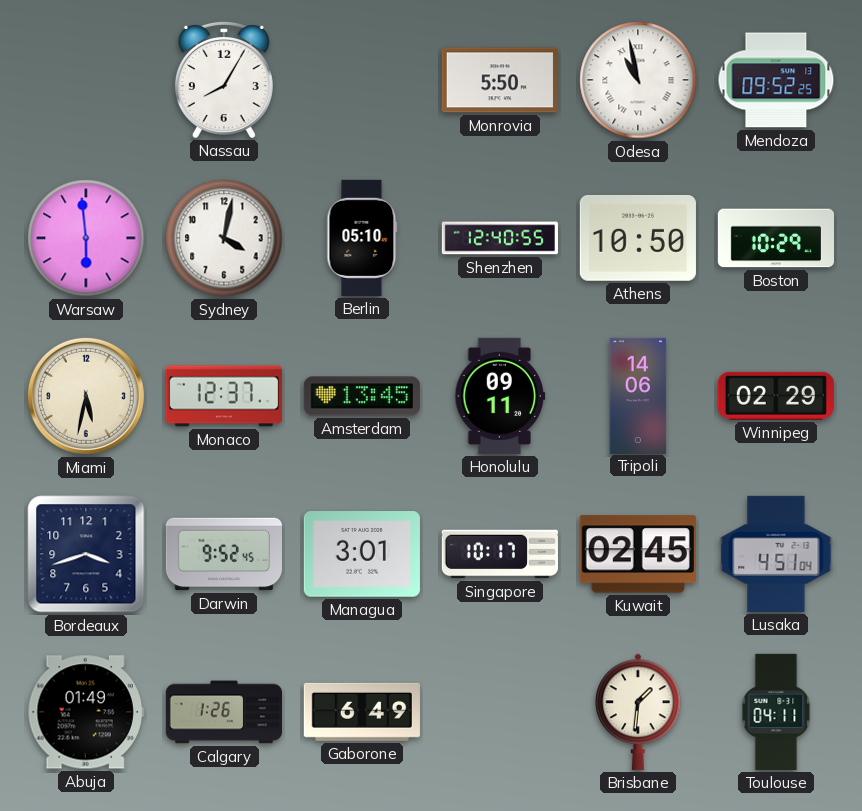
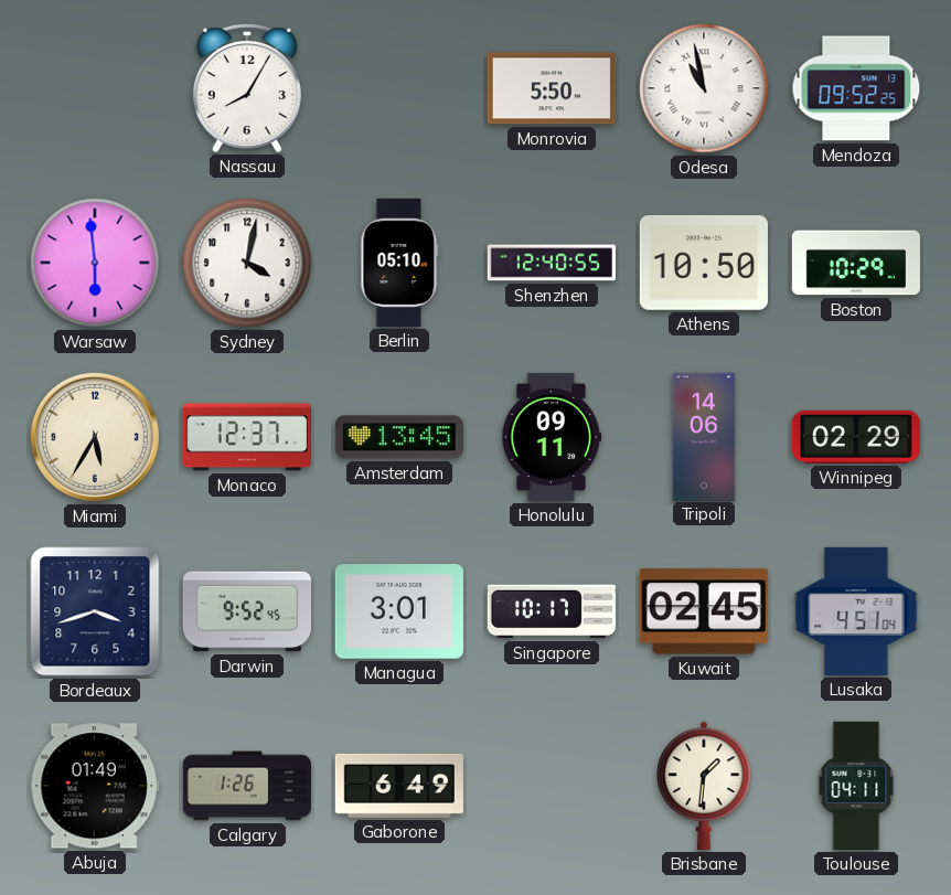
Miami: 5:32 -> 5:35
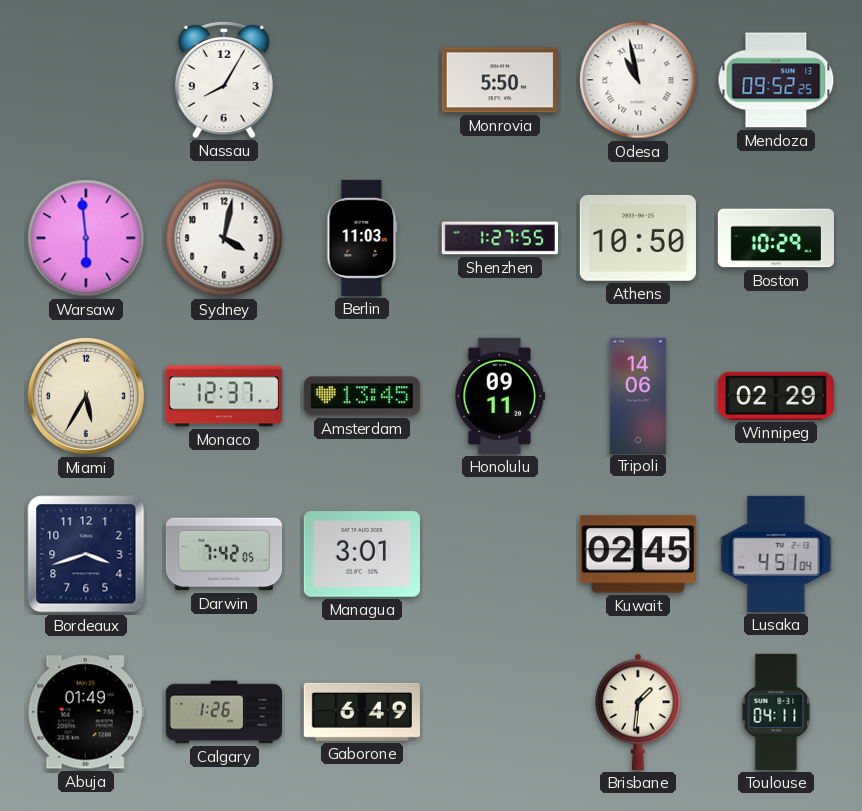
Berlin: 05:10 -> 11:03
Shenzhen: 12:40 -> 1:27
Darwin: 9:52 -> 7:42
Singapore: 10:17 -> none
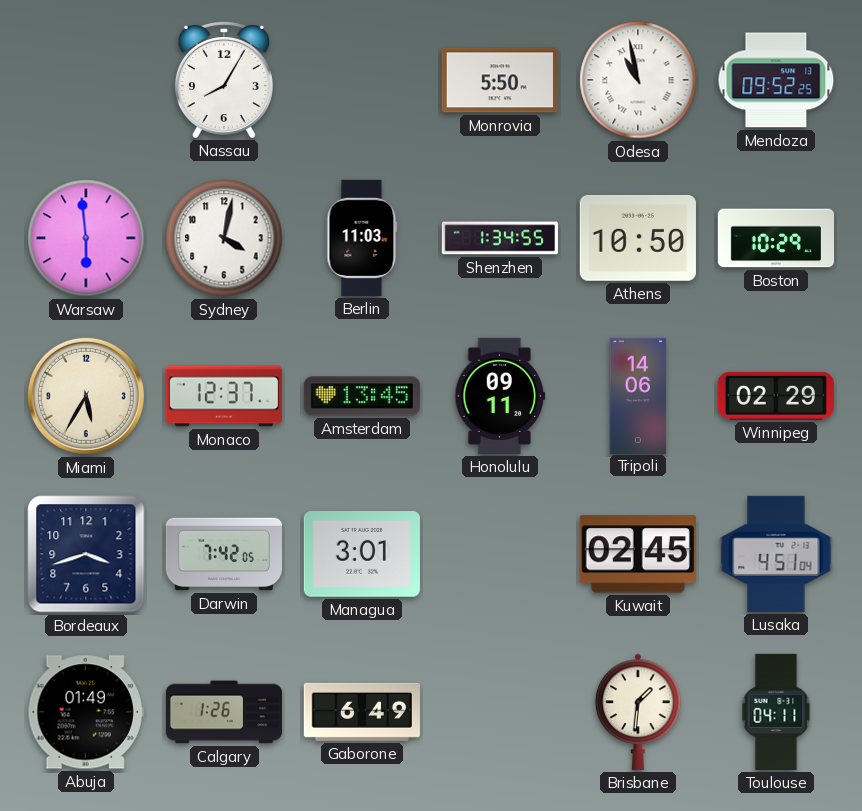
Shenzhen: 1:27 -> 1:34
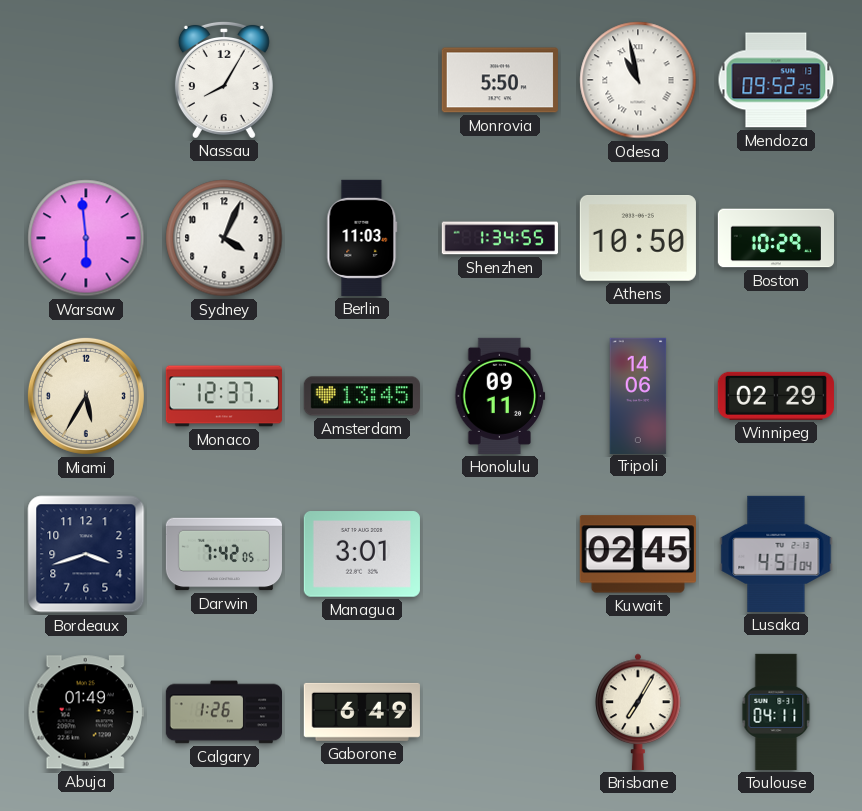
Sydney: 4:02 -> 4:04
Brisbane: 1:31 -> 7:05
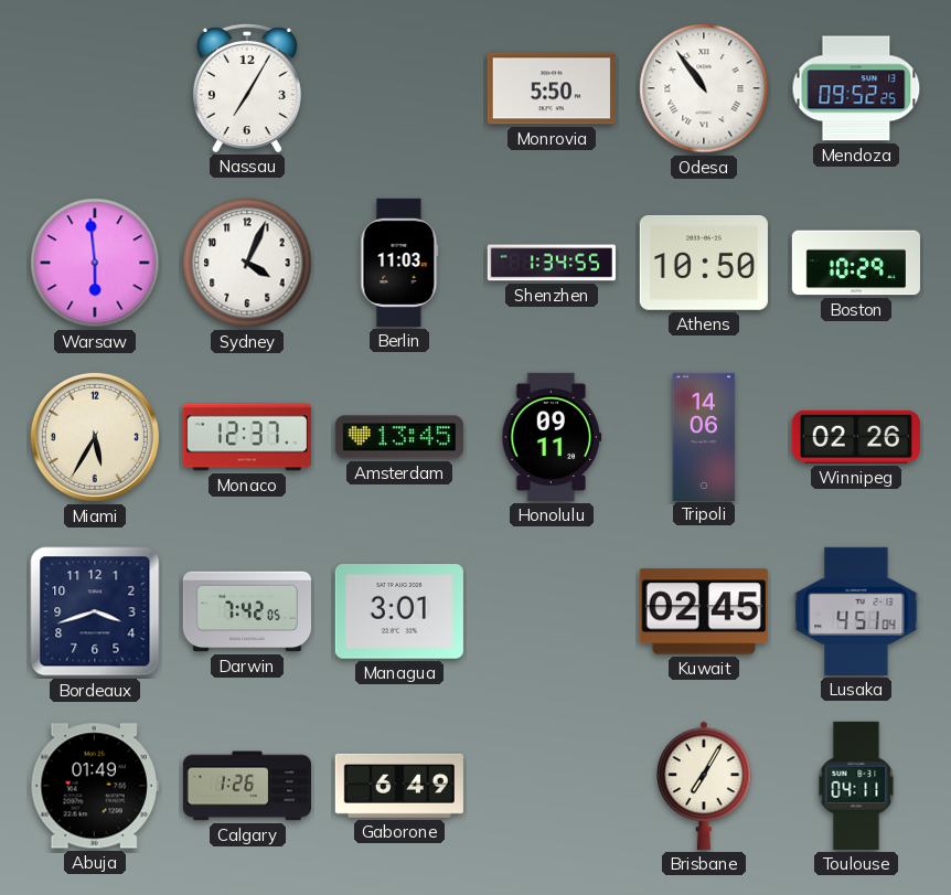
Nassau: 8:05 -> 7:05
Odesa: 10:58 -> 10:54
Winnipeg: 02:29 -> 02:26
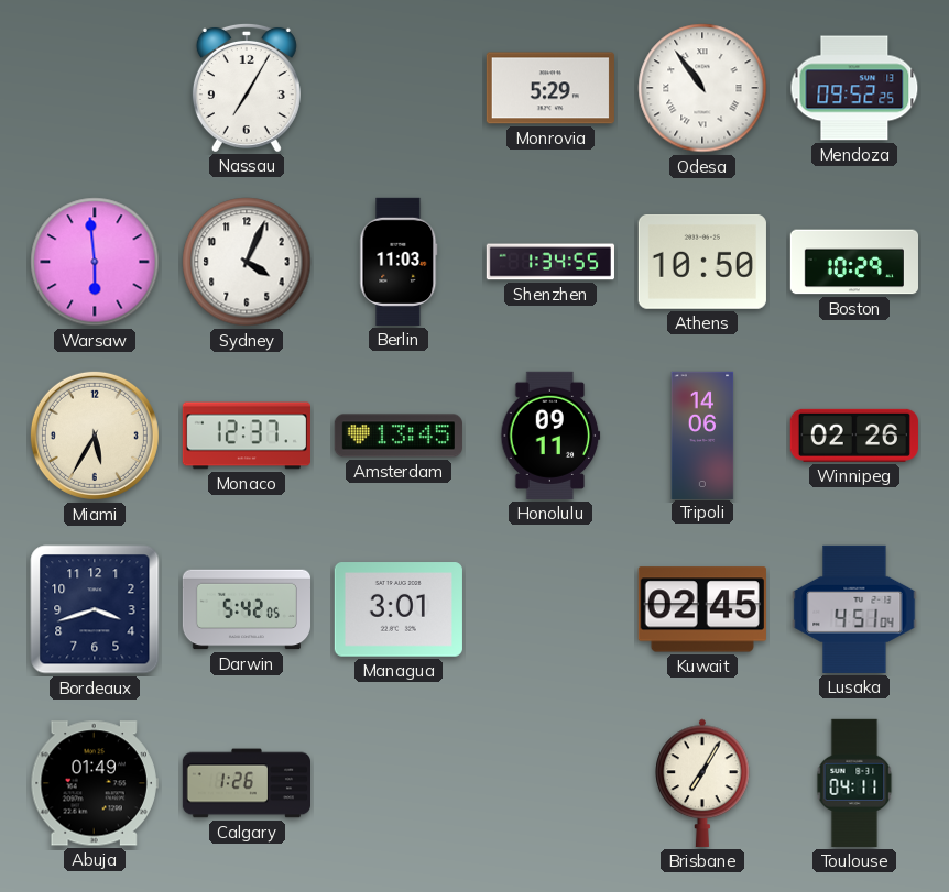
Monrovia: 5:50 -> 5:29
Darwin: 7:42 -> 5:42
Gaborone: 6:49 -> none
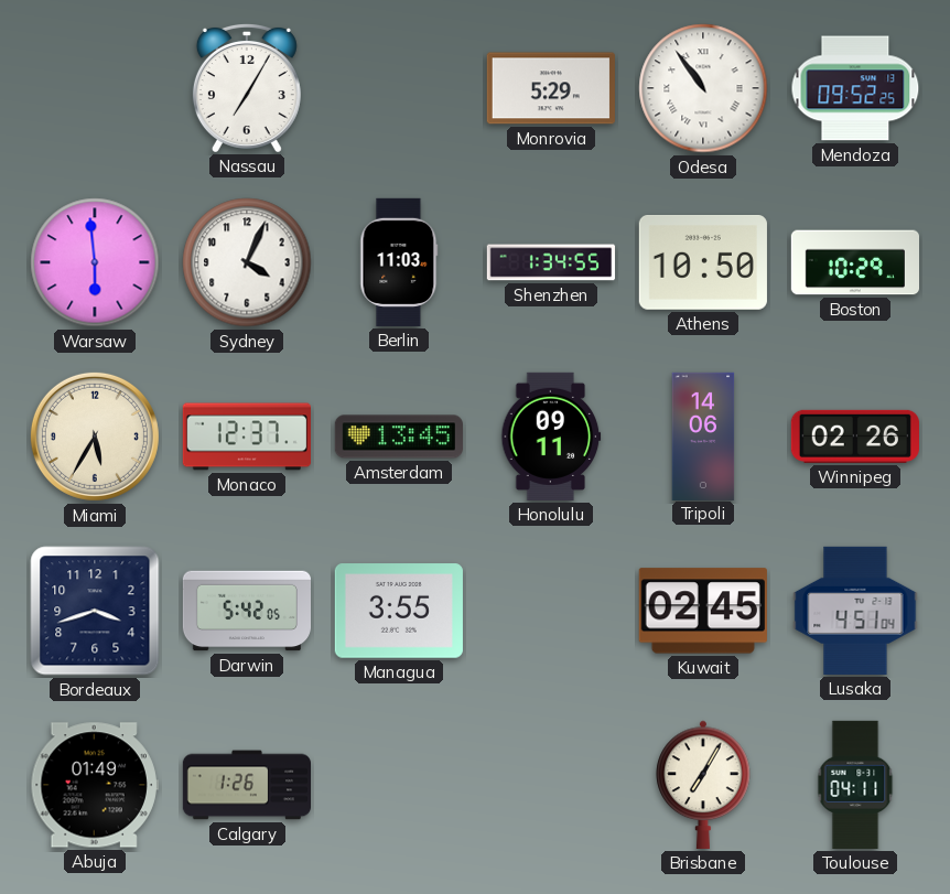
Managua: 3:01 -> 3:55
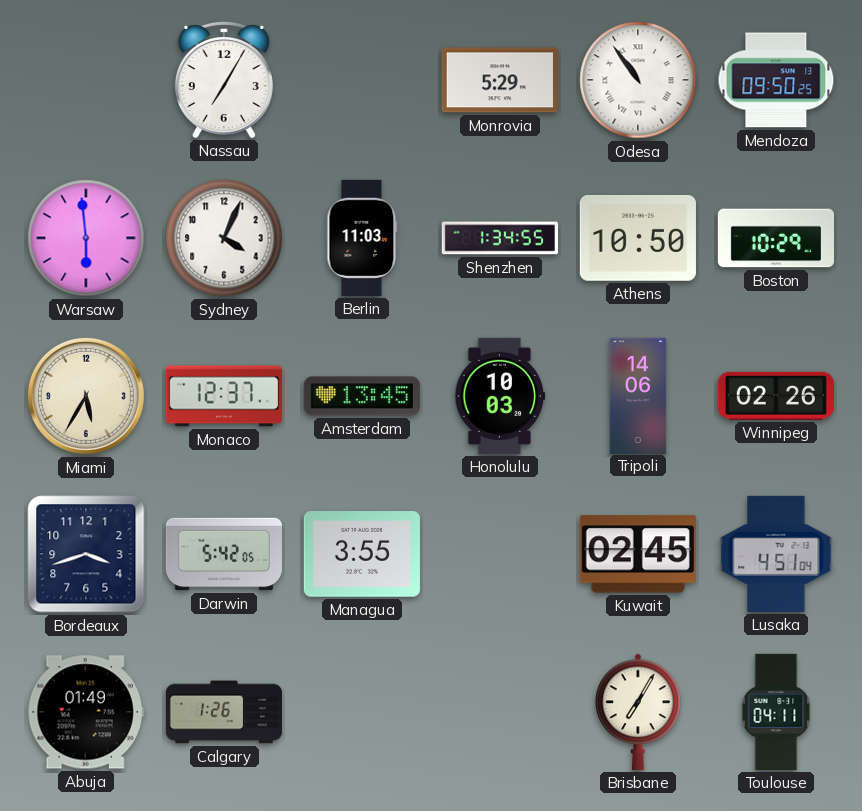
Mendoza: 09:52 -> 09:50
Honolulu: 09:11 -> 10:03
